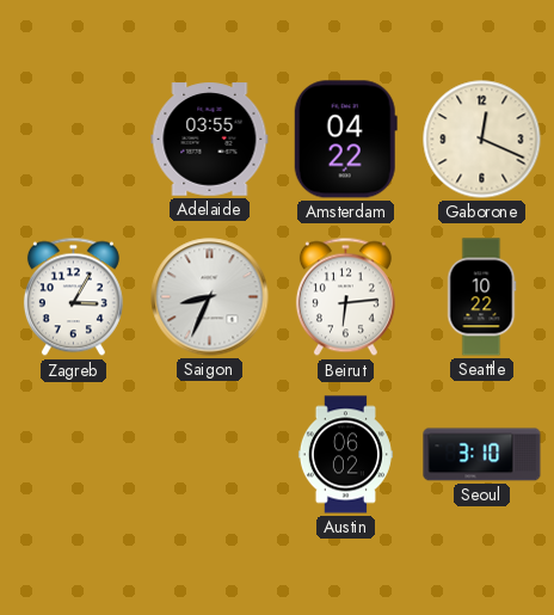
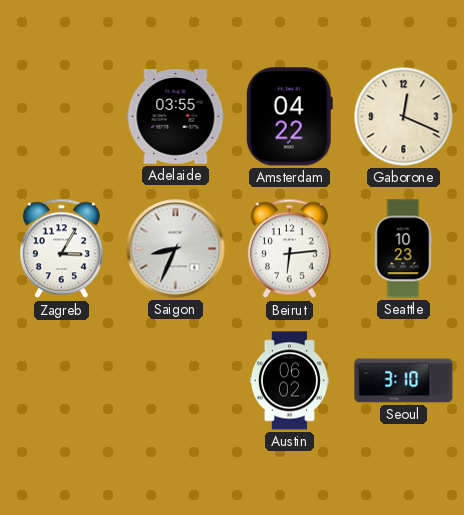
Seattle: 10:22 -> 10:23
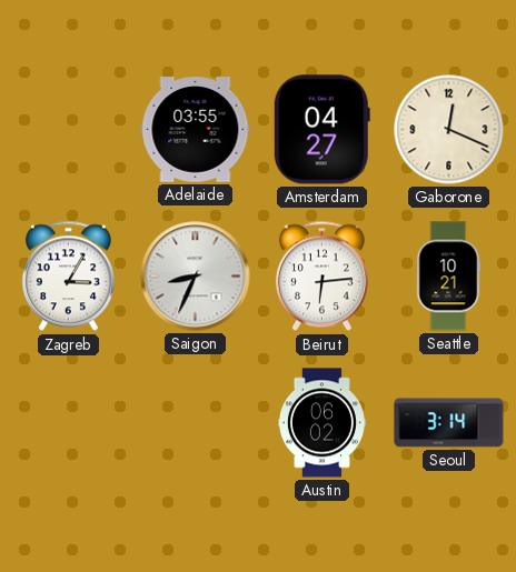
Amsterdam: 04:22 -> 04:27
Seattle: 10:23 -> 10:21
Seoul: 3:10 -> 3:14
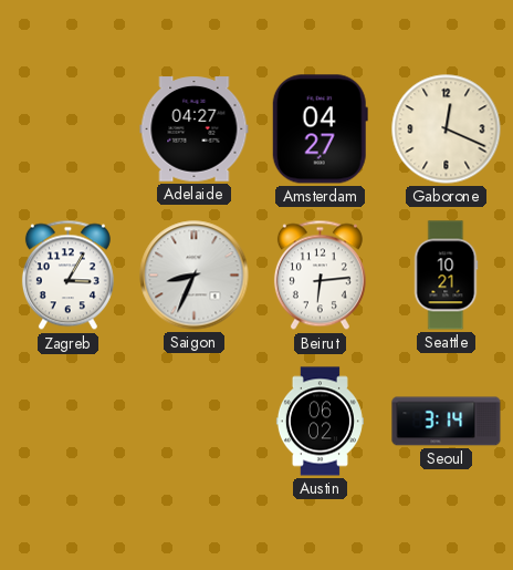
Adelaide: 03:55 -> 04:27
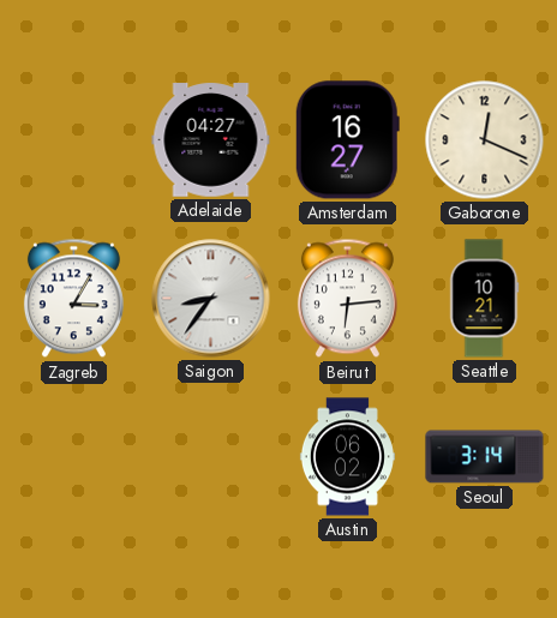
Amsterdam: 04:27 -> 16:27
Saigon: 8:34 -> 8:36
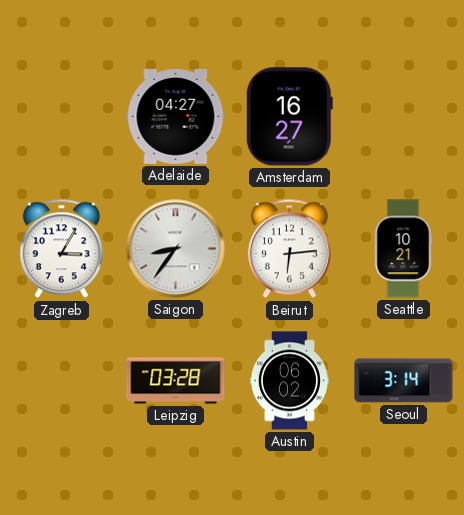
Gaborone: 12:19 -> none
Leipzig: none -> 03:28
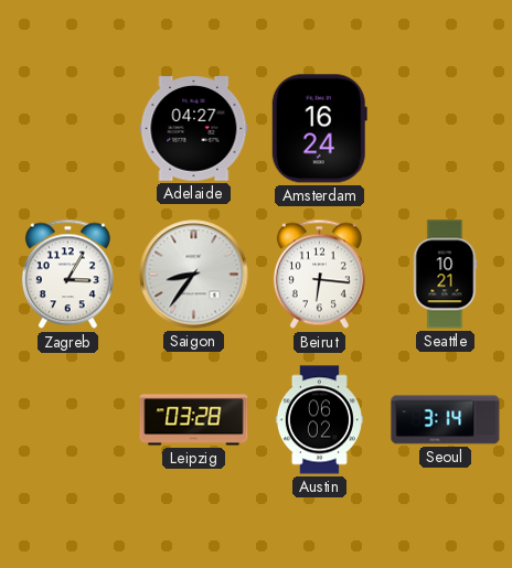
Amsterdam: 16:27 -> 16:24
Beirut: 6:14 -> 6:16
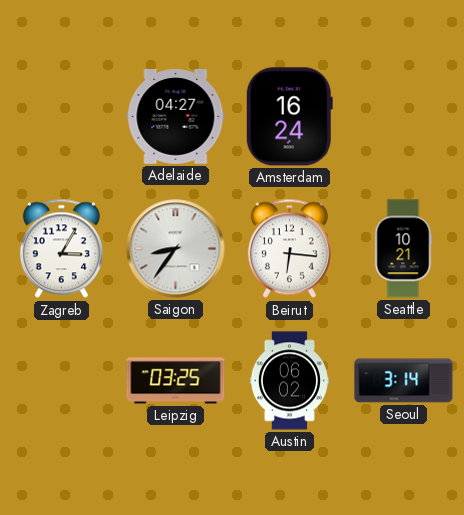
Leipzig: 03:28 -> 03:25
